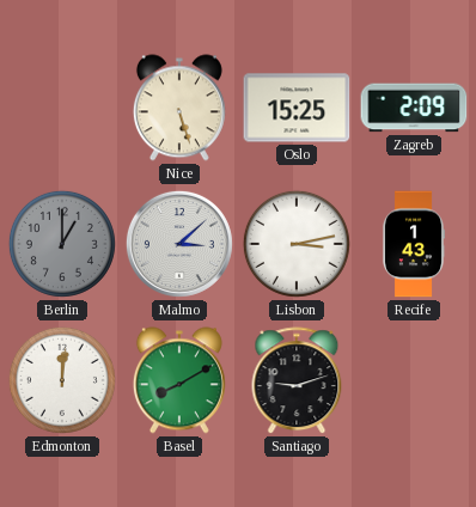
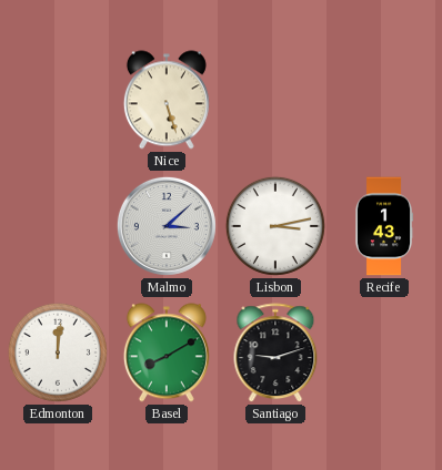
Oslo: 15:25 -> none
Zagreb: 2:09 -> none
Berlin: 1:00 -> none
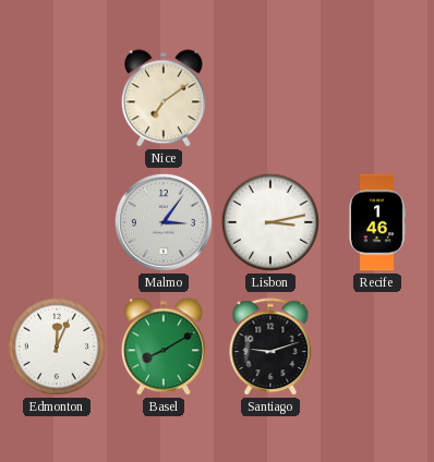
Nice: 5:27 -> 7:09
Malmo: 3:08 -> 3:06
Recife: 1:43 -> 1:46
Edmonton: 12:01 -> 12:04
